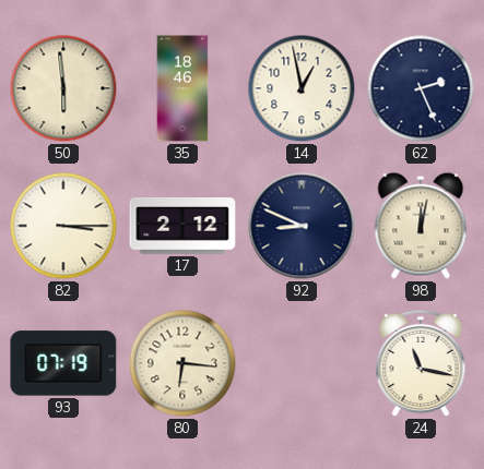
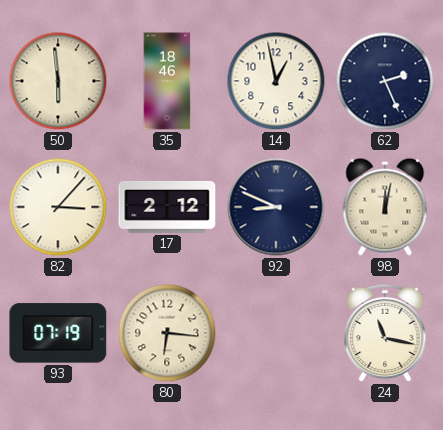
82: 3:15 -> 3:07
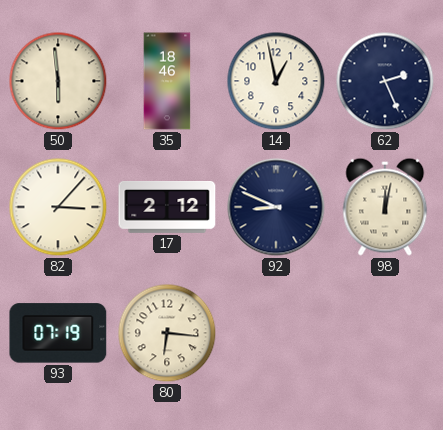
24: 11:17 -> none
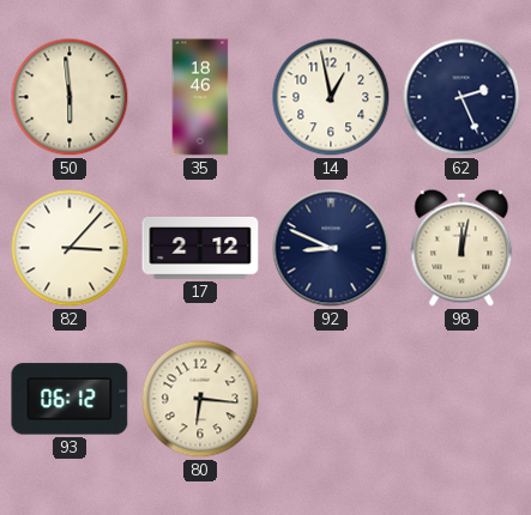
93: 07:19 -> 06:12
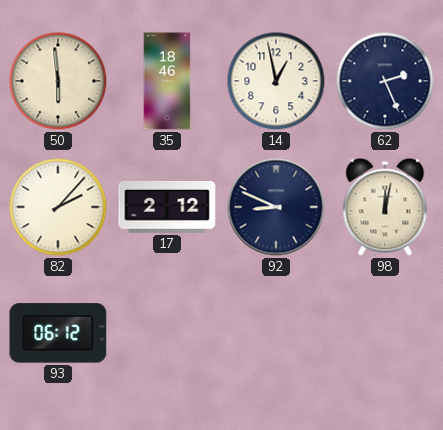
82: 3:07 -> 2:07
80: 6:16 -> none
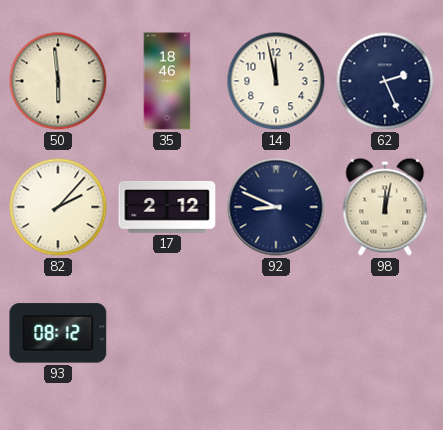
14: 12:58 -> 11:58
93: 06:12 -> 08:12
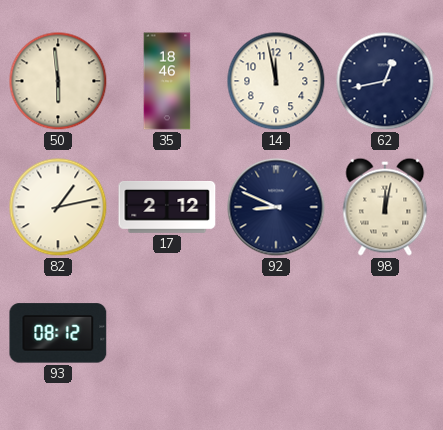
62: 2:26 -> 12:43
82: 2:07 -> 1:13
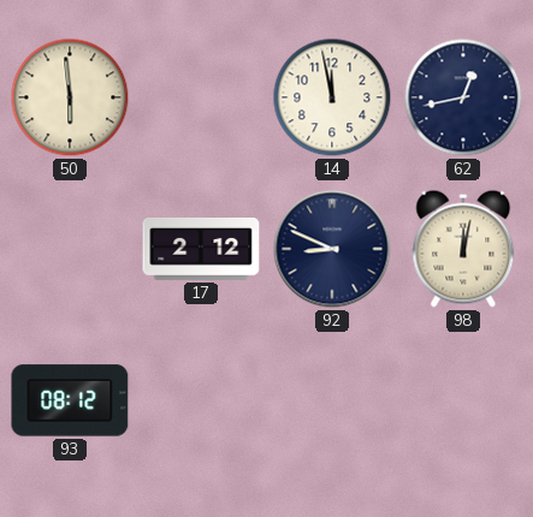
35: 18:46 -> none
82: 1:13 -> none
